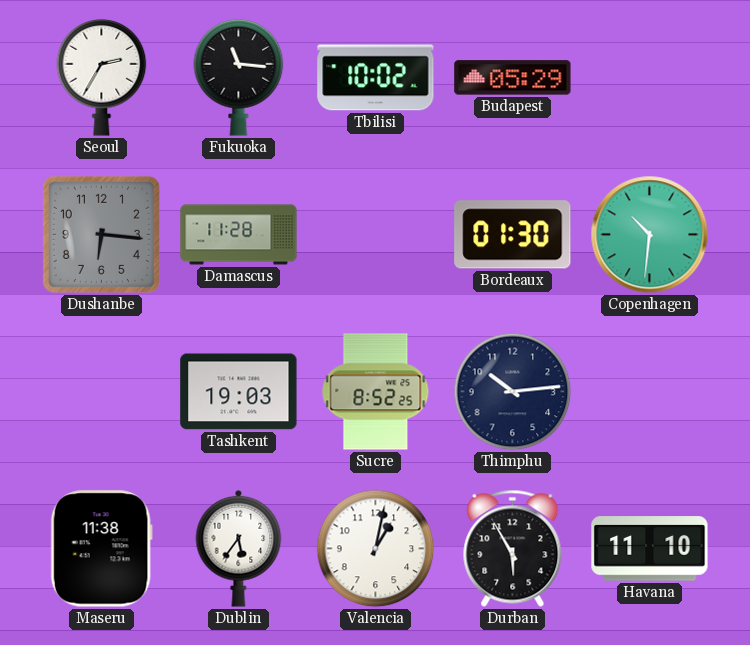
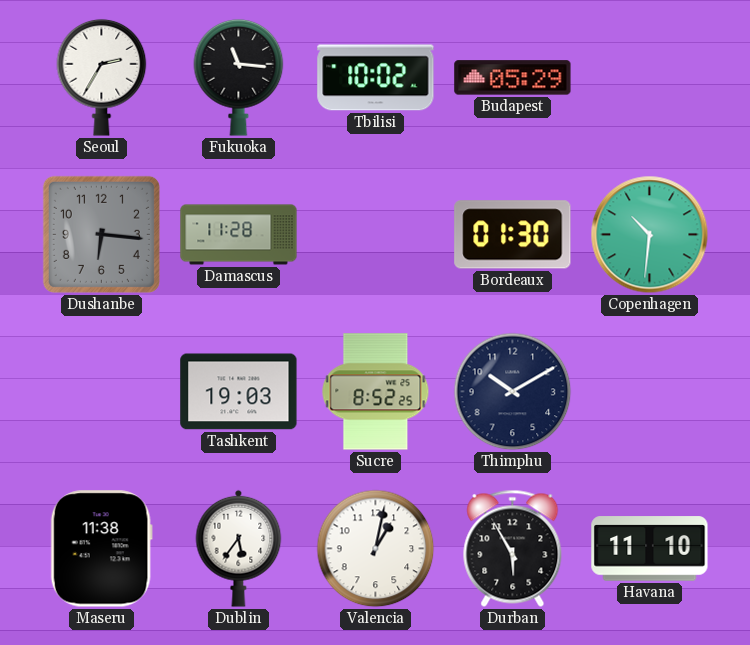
Thimphu: 10:14 -> 10:10
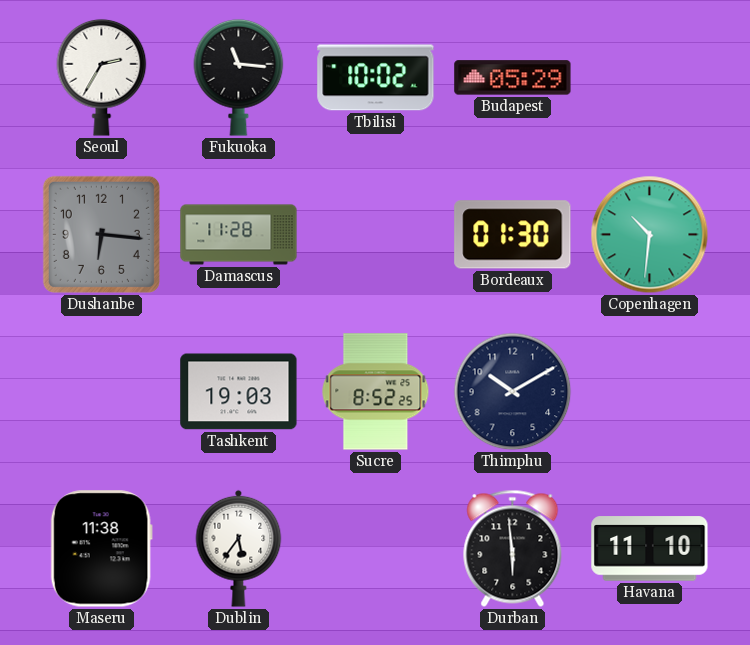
Valencia: 1:02 -> none
Durban: 5:55 -> 5:59
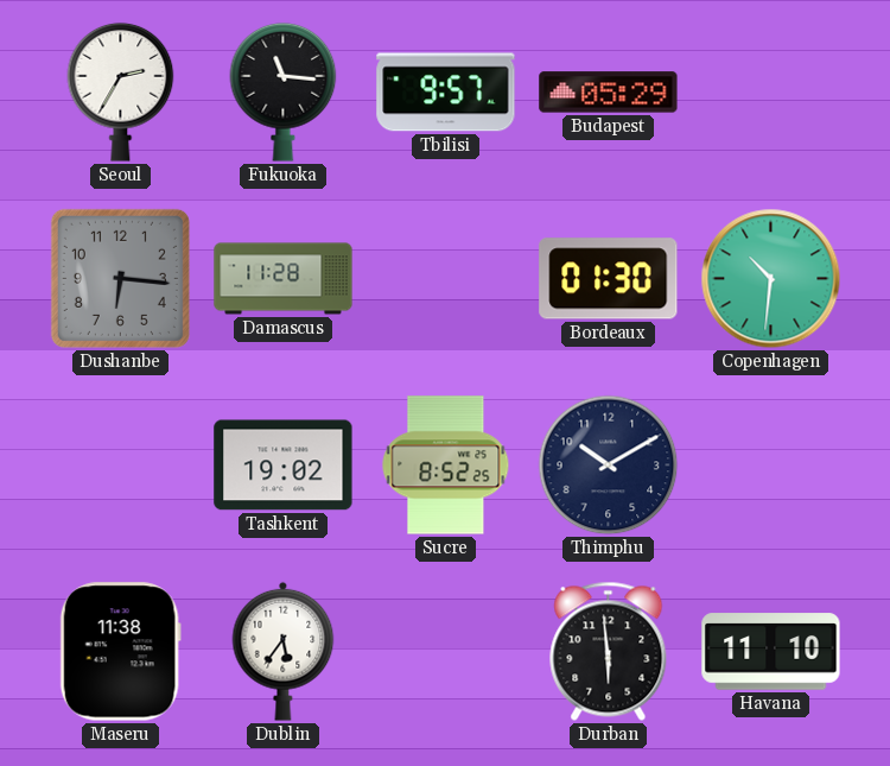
Tbilisi: 10:02 -> 9:57
Tashkent: 19:03 -> 19:02
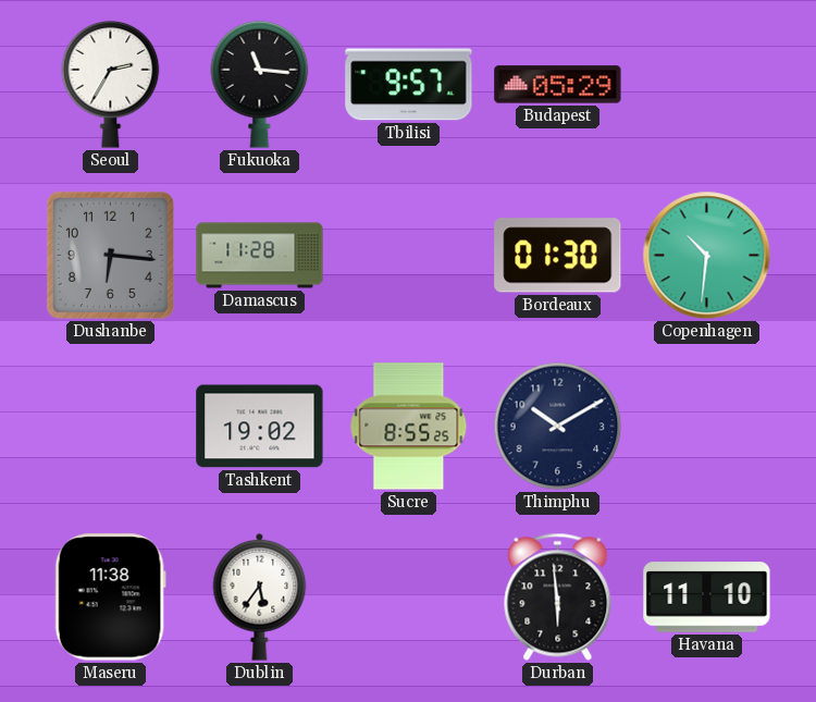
Sucre: 8:52 -> 8:55
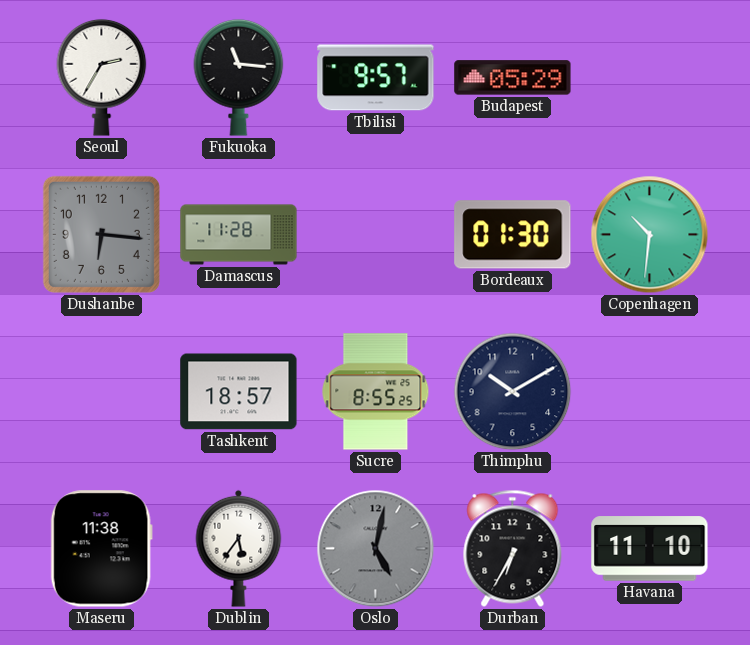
Tashkent: 19:02 -> 18:57
Oslo: none -> 5:02
Durban: 5:59 -> 6:35
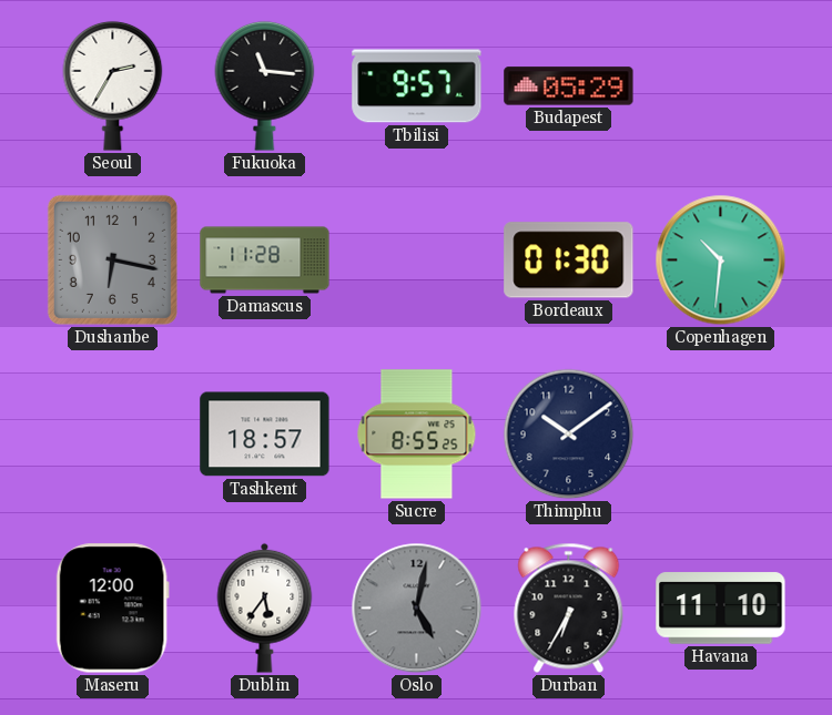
Dushanbe: 6:16 -> 6:17
Thimphu: 10:10 -> 10:09
Maseru: 11:38 -> 12:00
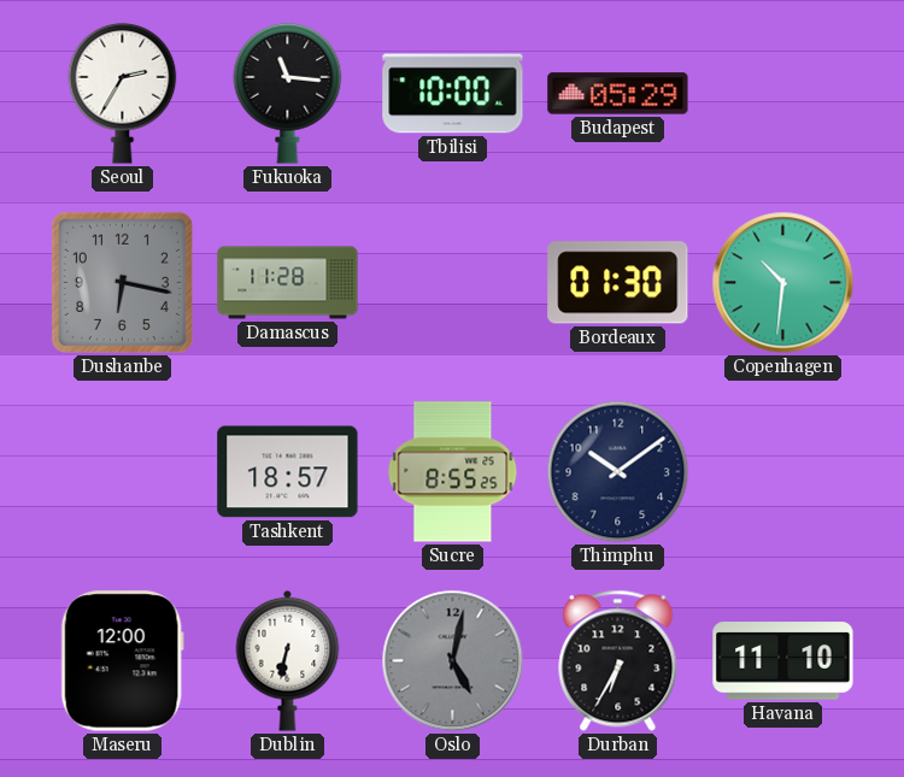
Tbilisi: 9:57 -> 10:00
Dublin: 5:36 -> 6:32
